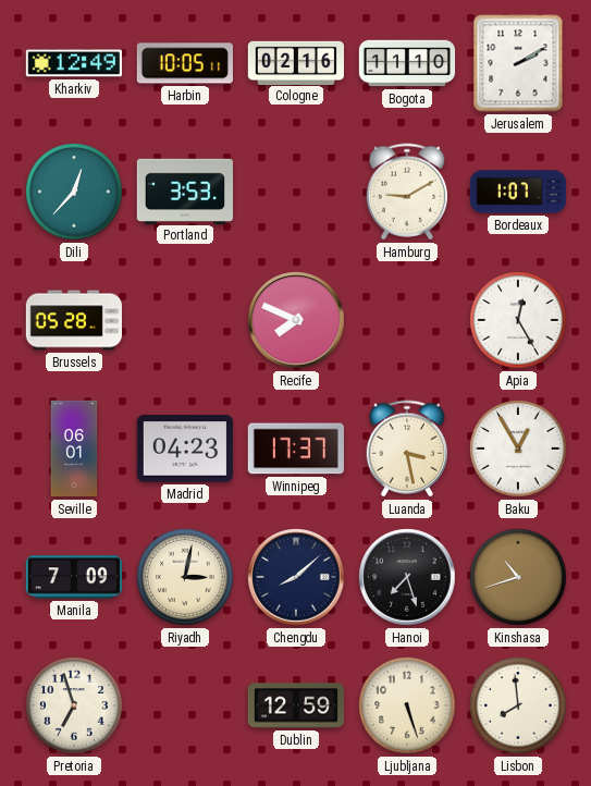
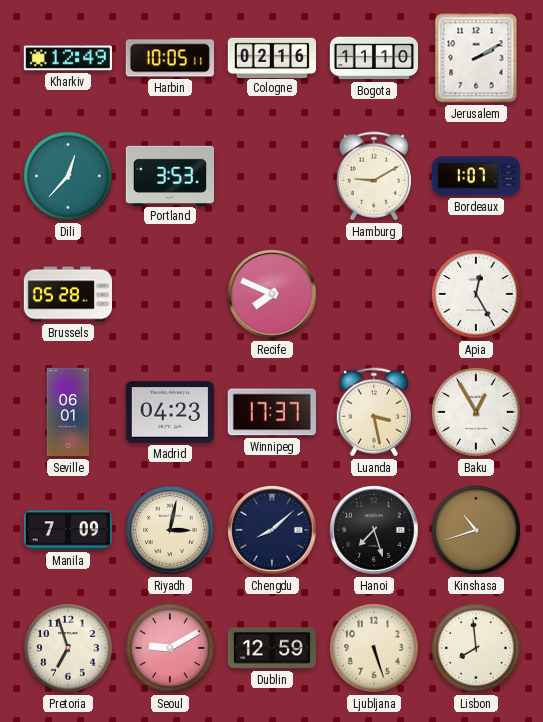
Seoul: none -> 9:10
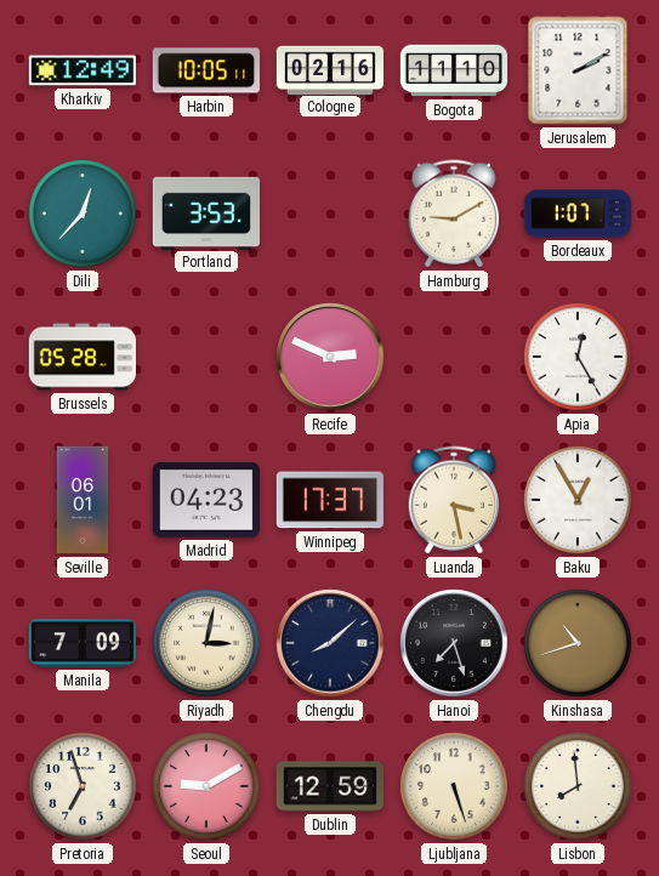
Recife: 7:49 -> 2:49
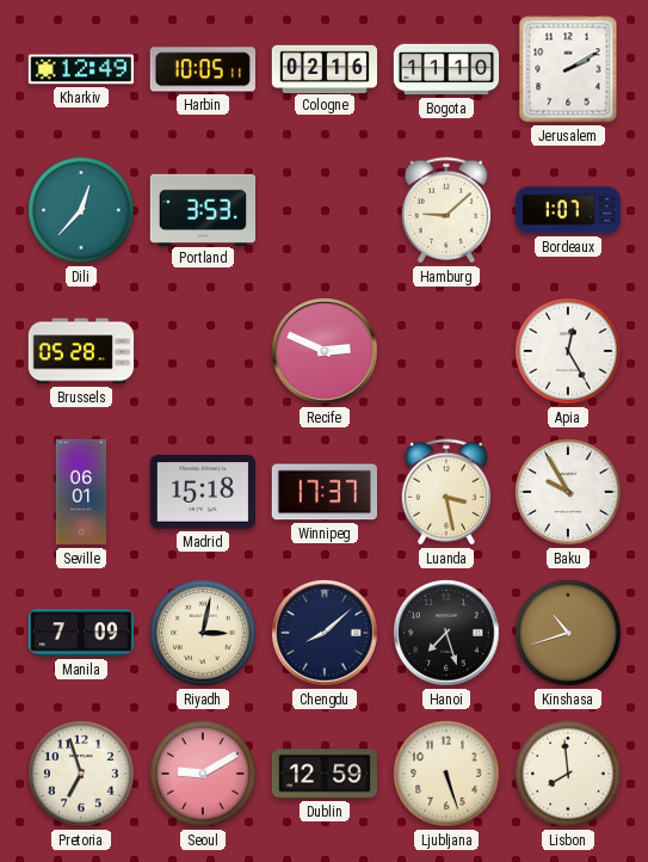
Hamburg: 9:10 -> 9:08
Madrid: 04:23 -> 15:18
Baku: 12:55 -> 9:55
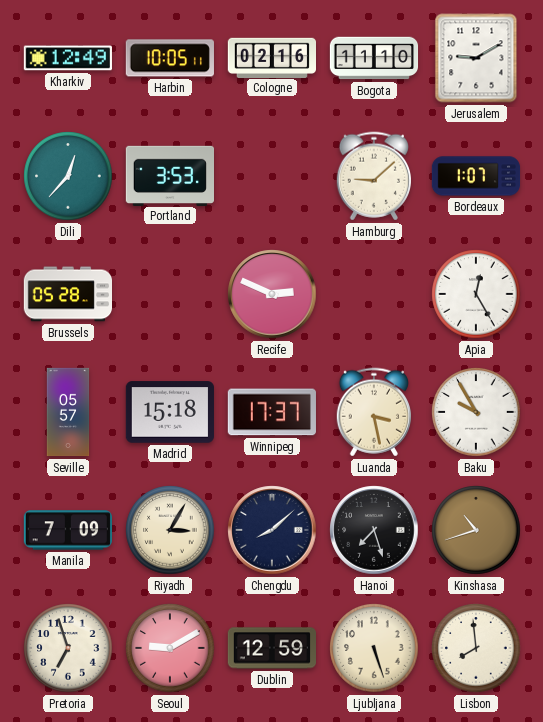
Jerusalem: 2:10 -> 9:10
Seville: 06:01 -> 05:57
Riyadh: 3:02 -> 3:05
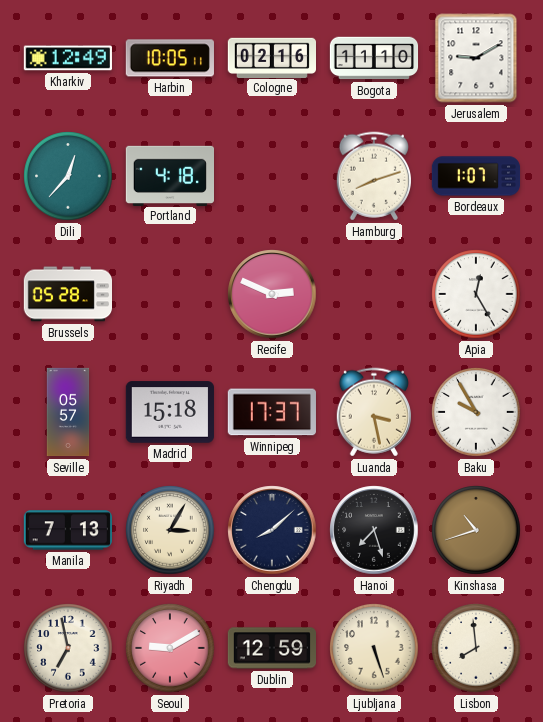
Portland: 3:53 -> 4:18
Hamburg: 9:08 -> 8:12
Manila: 7:09 -> 7:13
Pretoria: 6:57 -> 6:58
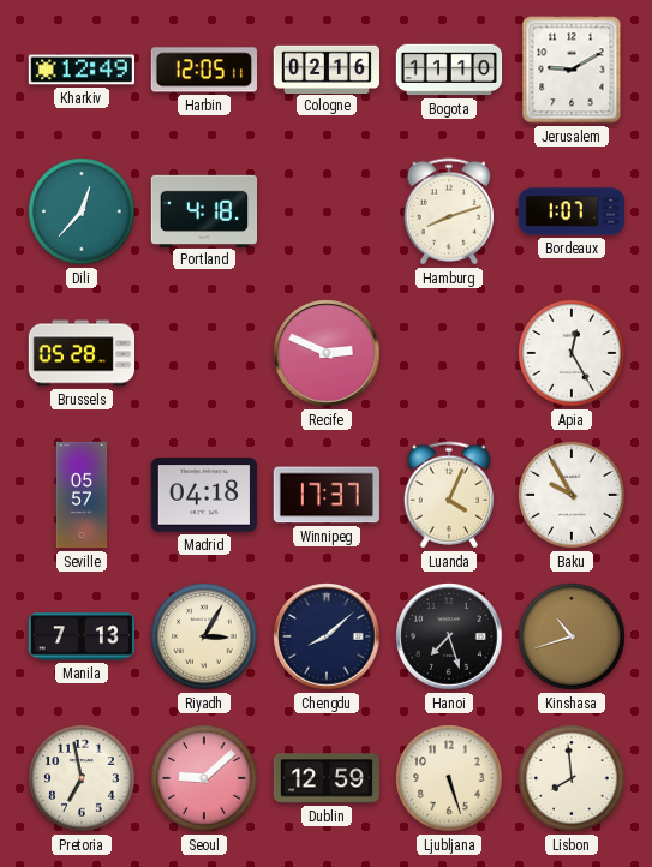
Harbin: 10:05 -> 12:05
Madrid: 15:18 -> 04:18
Luanda: 3:28 -> 4:04
Seoul: 9:10 -> 9:08
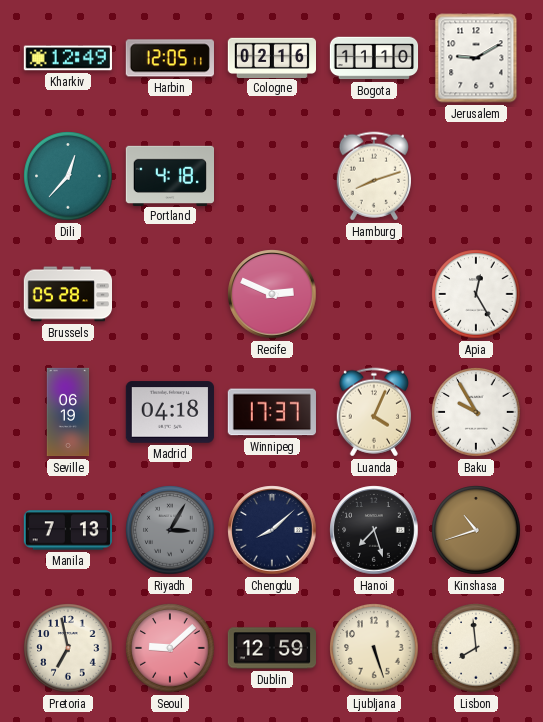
Bordeaux: 1:07 -> none
Seville: 05:57 -> 06:19
Riyadh dial: cream -> grey
